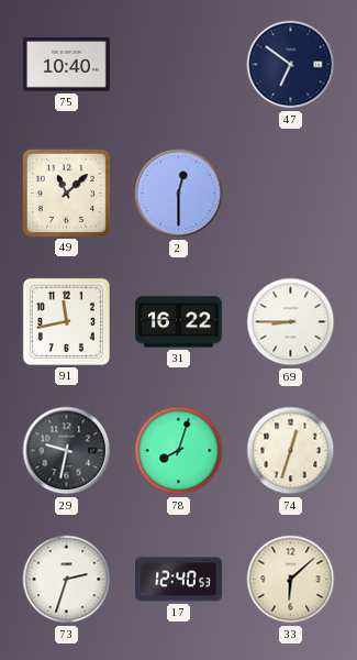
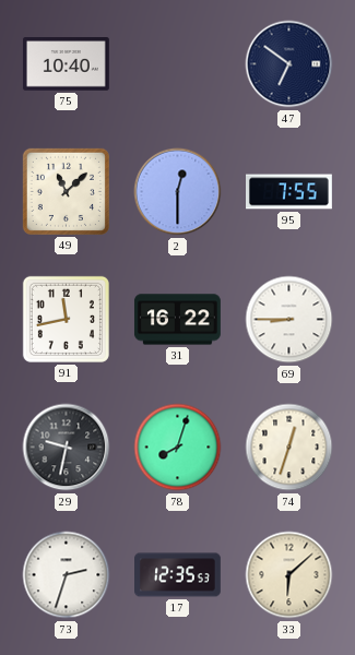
95: none -> 7:55
17: 12:40 -> 12:35
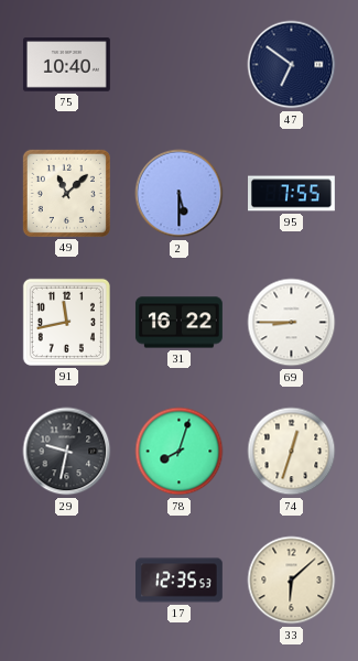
2: 12:30 -> 5:30
73: 2:33 -> none
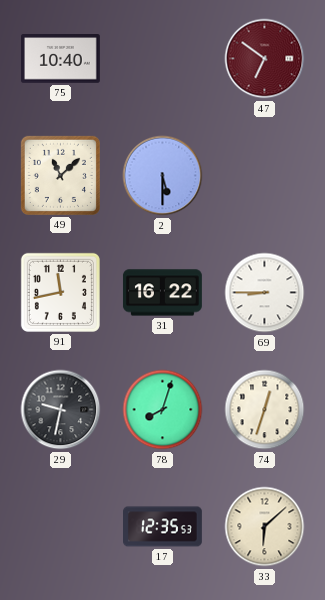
47 dial: navy -> burgundy
95: 7:55 -> none
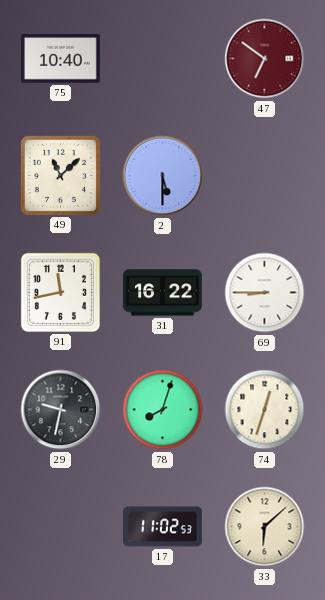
17: 12:35 -> 11:02
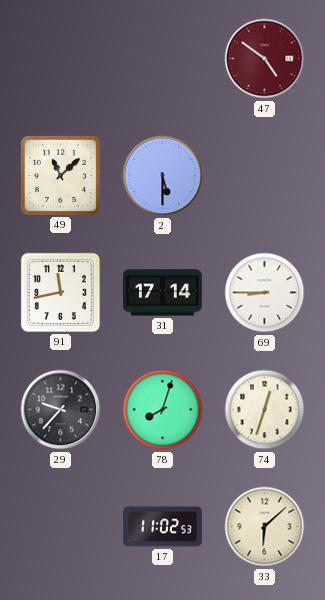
75: 10:40 -> none
47: 6:51 -> 4:51
31: 16:22 -> 17:14
29: 9:32 -> 9:37
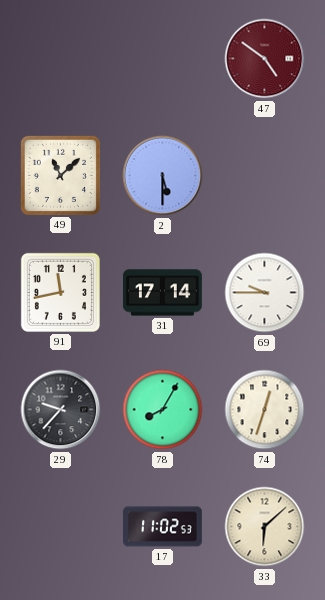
69: 8:45 -> 9:45
78: 8:03 -> 8:05
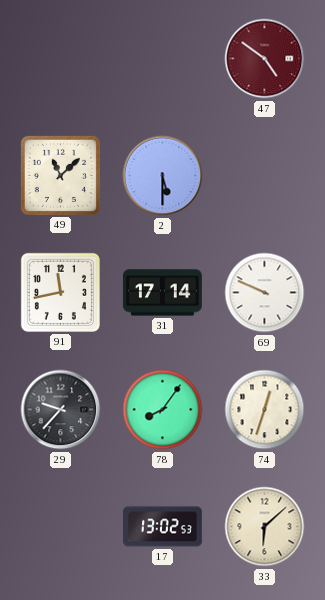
69: 9:45 -> 9:49
78: 8:05 -> 8:06
17: 11:02 -> 13:02
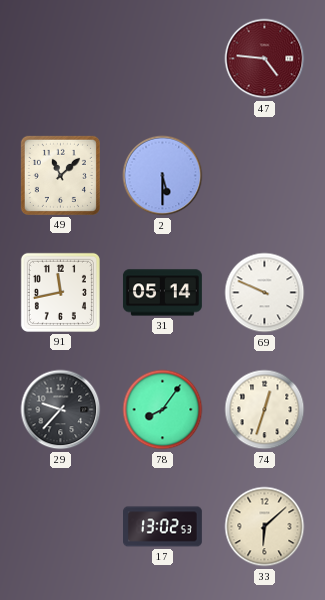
47: 4:51 -> 4:46
31: 17:14 -> 05:14
